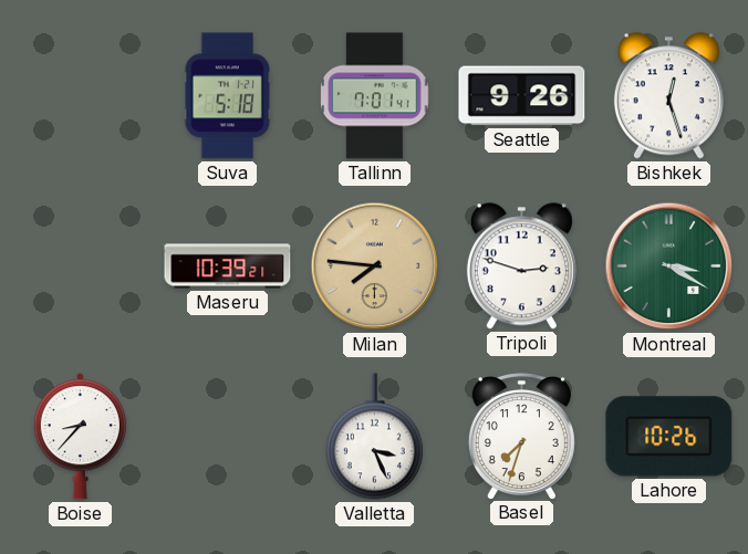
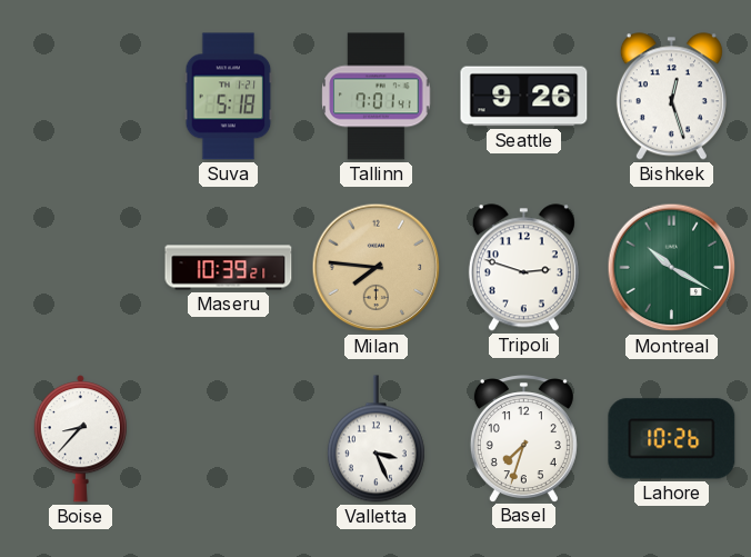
Montreal: 3:20 -> 10:20
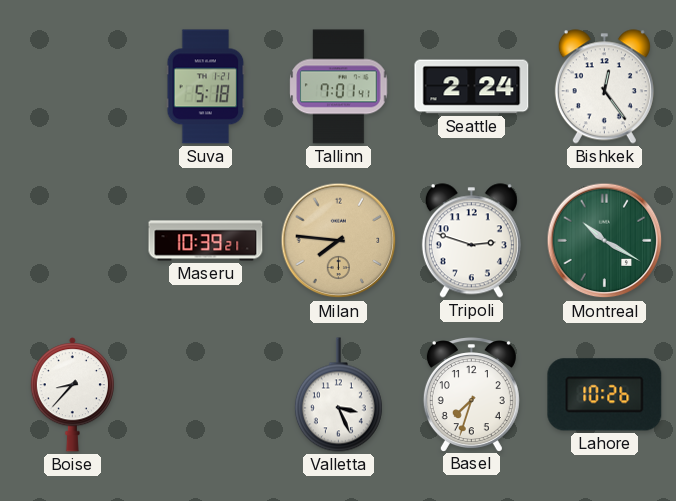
Seattle: 9:26 -> 2:24
Bishkek: 12:27 -> 12:24
